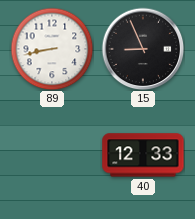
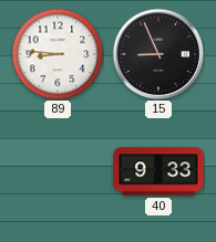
89: 8:43 -> 8:46
40: 12:33 -> 9:33
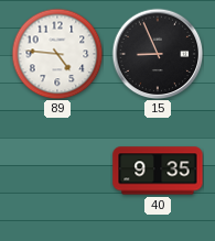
89: 8:46 -> 4:46
40: 9:33 -> 9:35
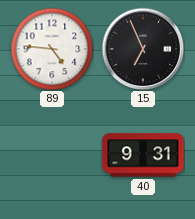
15: 8:56 -> 6:56
40: 9:35 -> 9:31
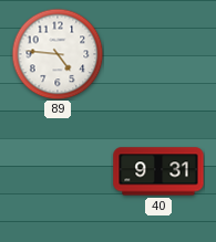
15: 6:56 -> none
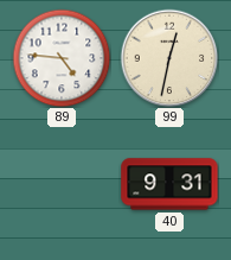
99: none -> 12:32
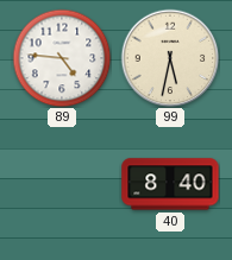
99: 12:32 -> 5:32
40: 9:31 -> 8:40
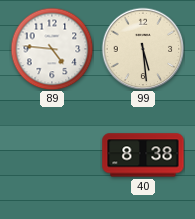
99: 5:32 -> 5:29
40: 8:40 -> 8:38
